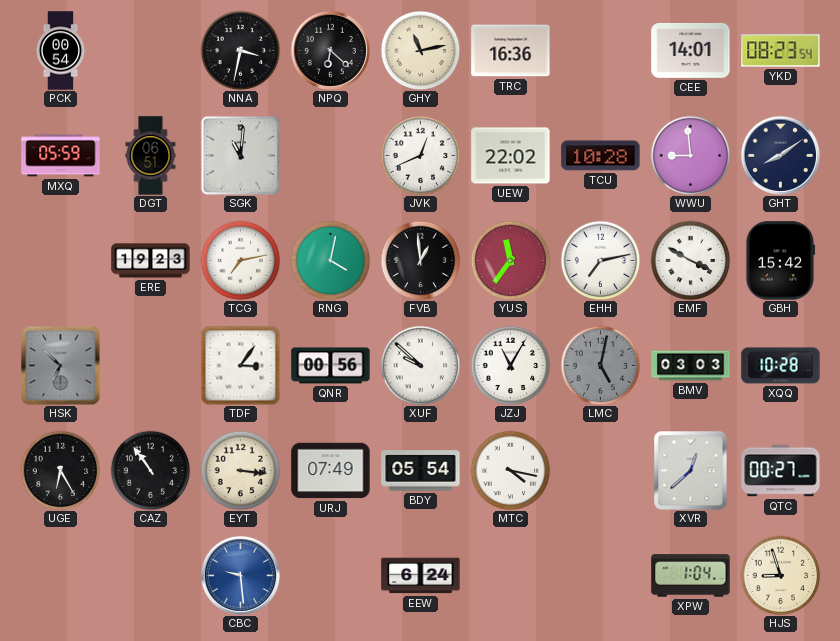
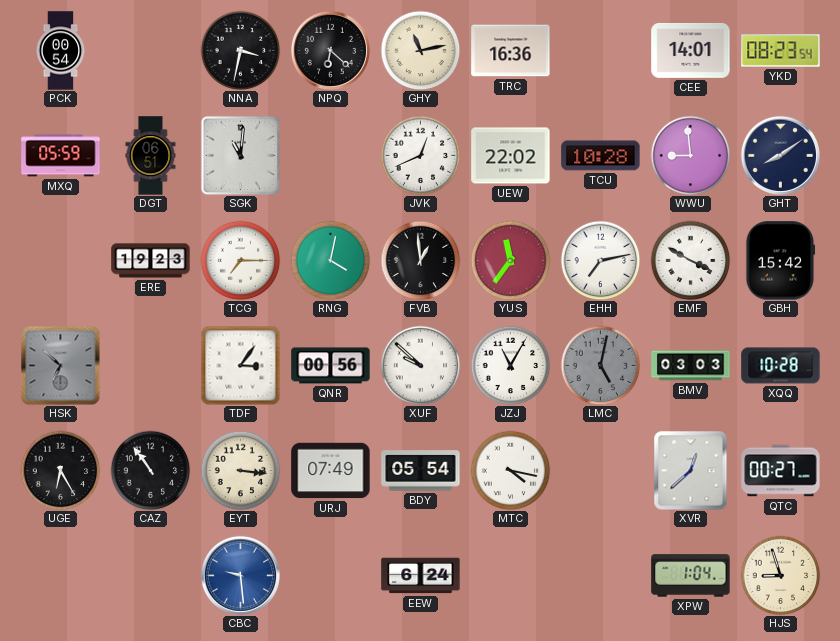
TCG: 7:13 -> 7:15
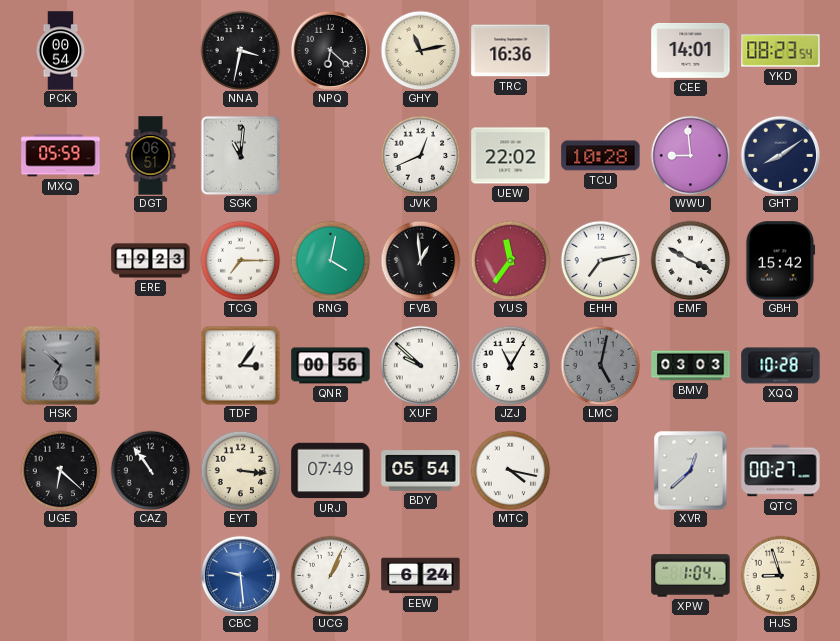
UGE: 6:25 -> 6:22
UCG: none -> 1:04
